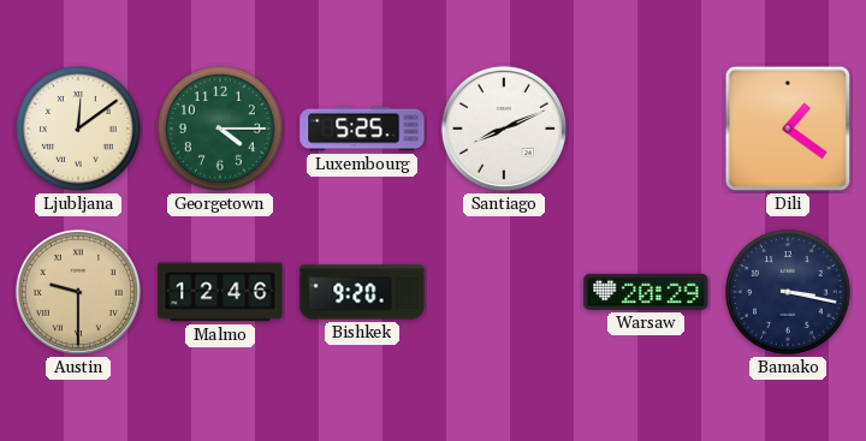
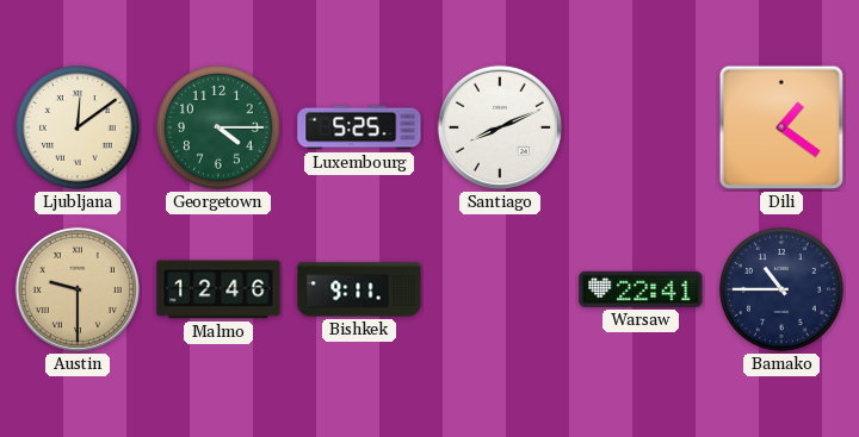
Bishkek: 9:20 -> 9:11
Warsaw: 20:29 -> 22:41
Bamako: 3:17 -> 10:45
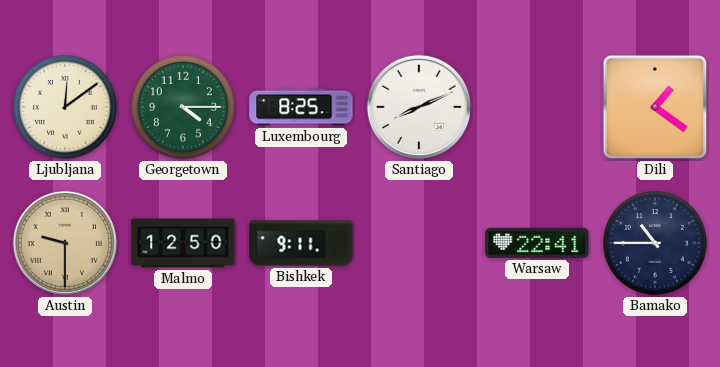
Luxembourg: 5:25 -> 8:25
Malmo: 12:46 -> 12:50
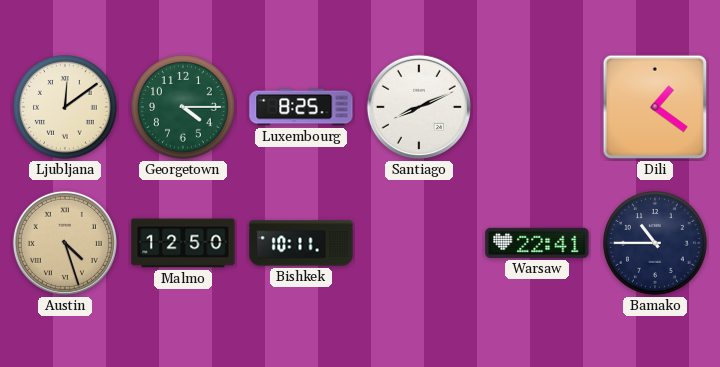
Austin: 9:30 -> 4:27
Bishkek: 9:11 -> 10:11
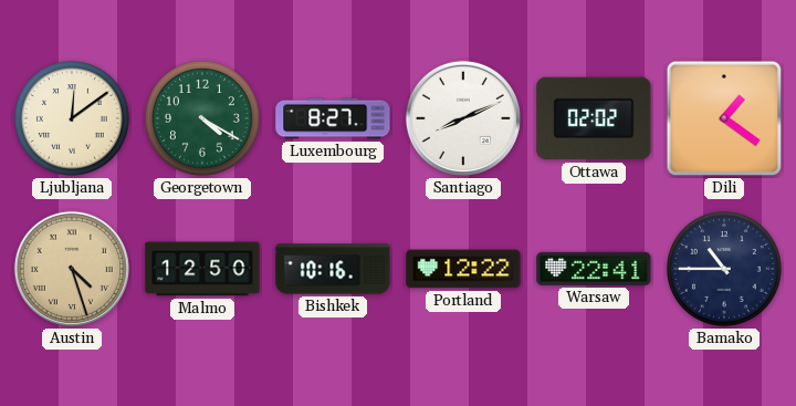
Georgetown: 4:15 -> 4:20
Luxembourg: 8:25 -> 8:27
Ottawa: none -> 02:02
Bishkek: 10:11 -> 10:16
Portland: none -> 12:22
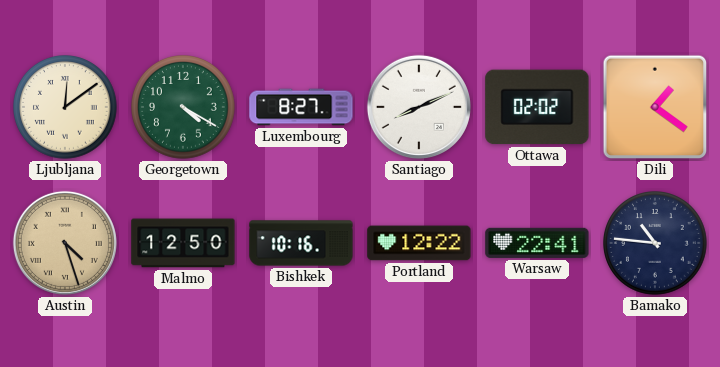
Bamako: 10:45 -> 10:46
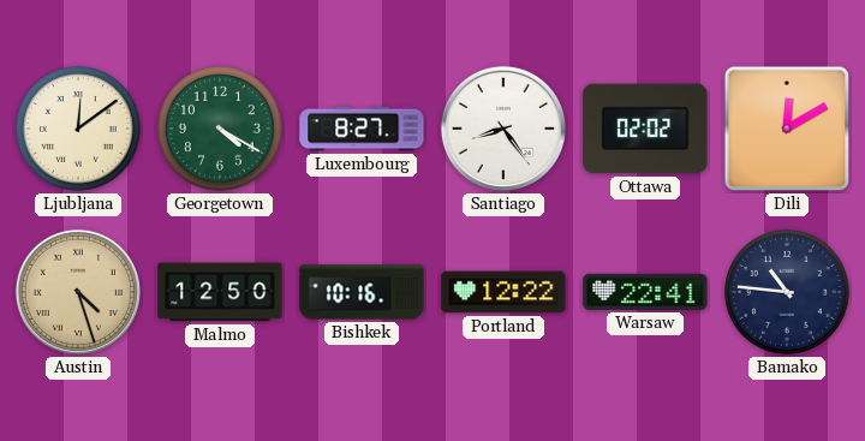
Santiago: 8:11 -> 8:24
Dili: 1:21 -> 12:10
